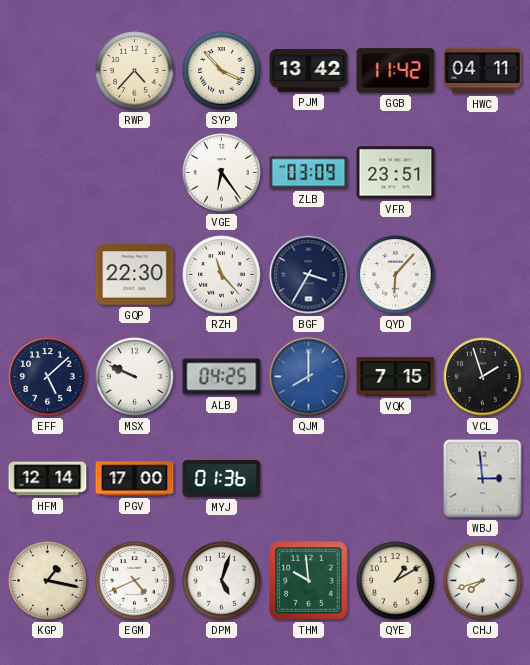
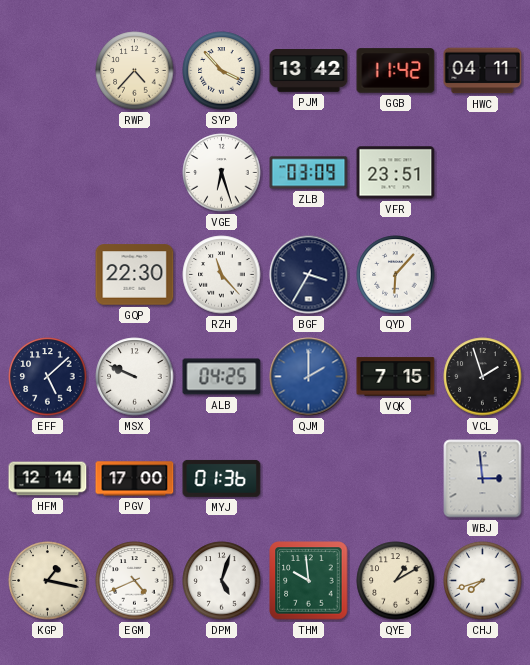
VGE: 6:24 -> 6:27
QJM: 8:00 -> 2:00
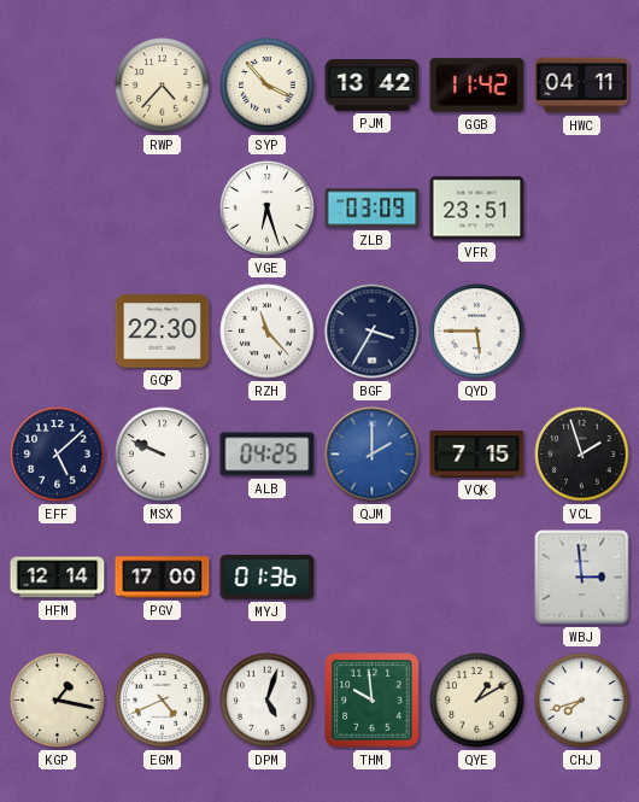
QYD: 6:07 -> 5:45
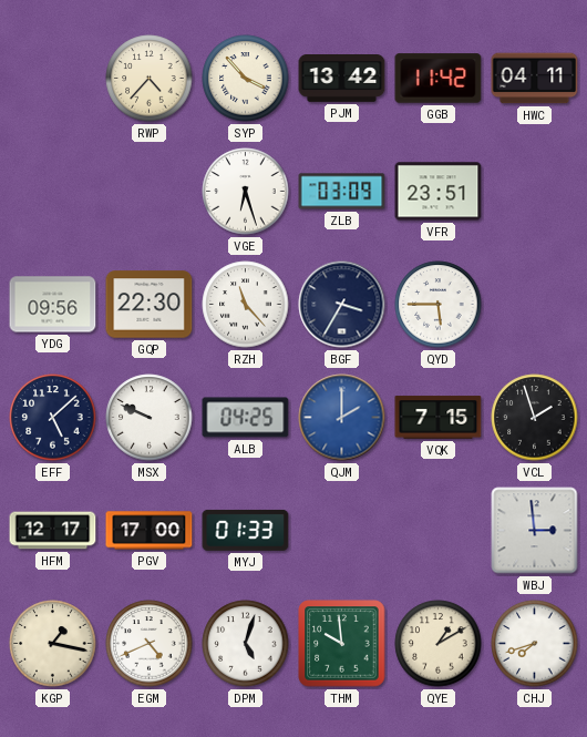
YDG: none -> 09:56
HFM: 12:14 -> 12:17
MYJ: 01:36 -> 01:33
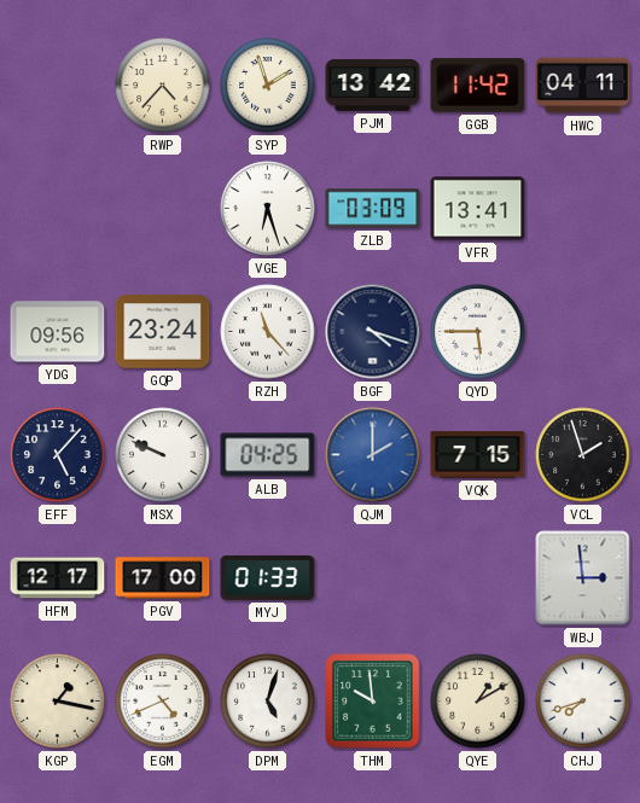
SYP: 3:53 -> 1:57
VFR: 23:51 -> 13:41
GQP: 22:30 -> 23:24
BGF: 3:35 -> 4:18
EFF: 5:08 -> 5:07
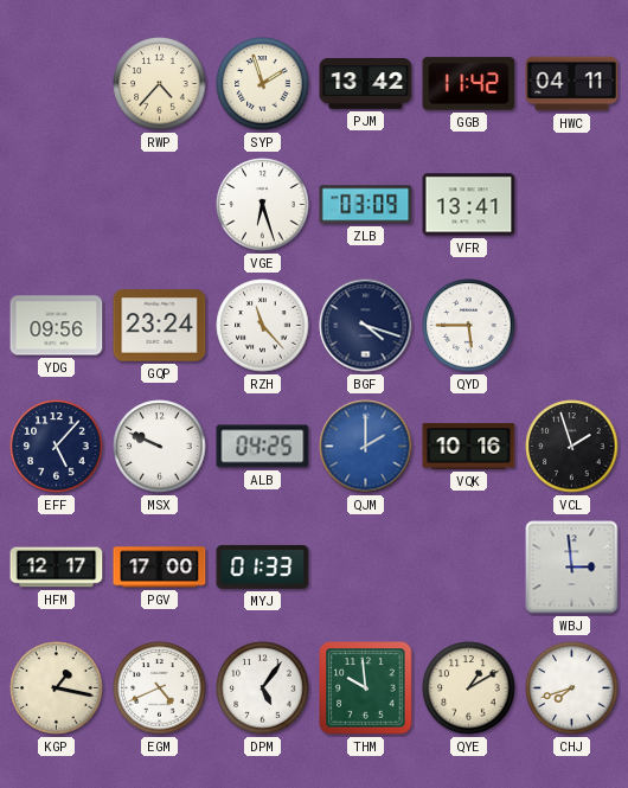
VQK: 7:15 -> 10:16
DPM: 5:03 -> 5:06
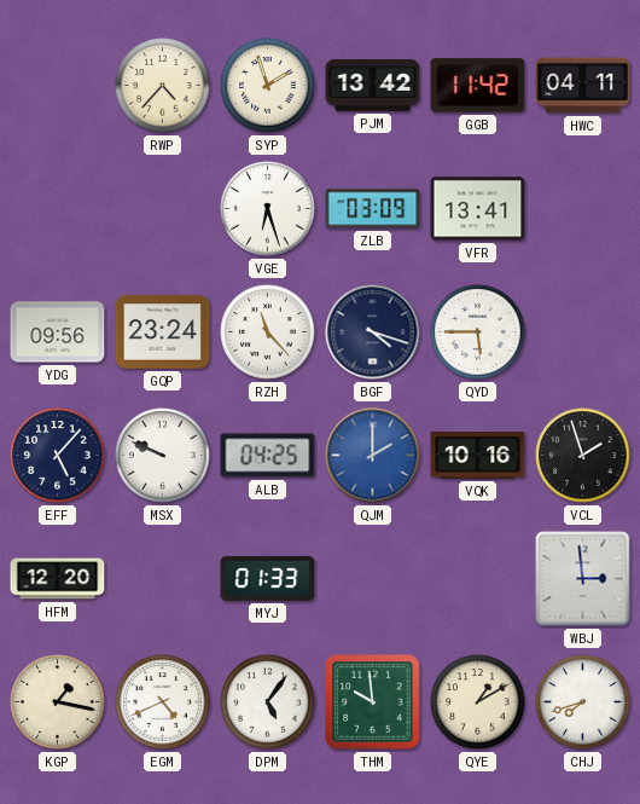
HFM: 12:17 -> 12:20
PGV: 17:00 -> none
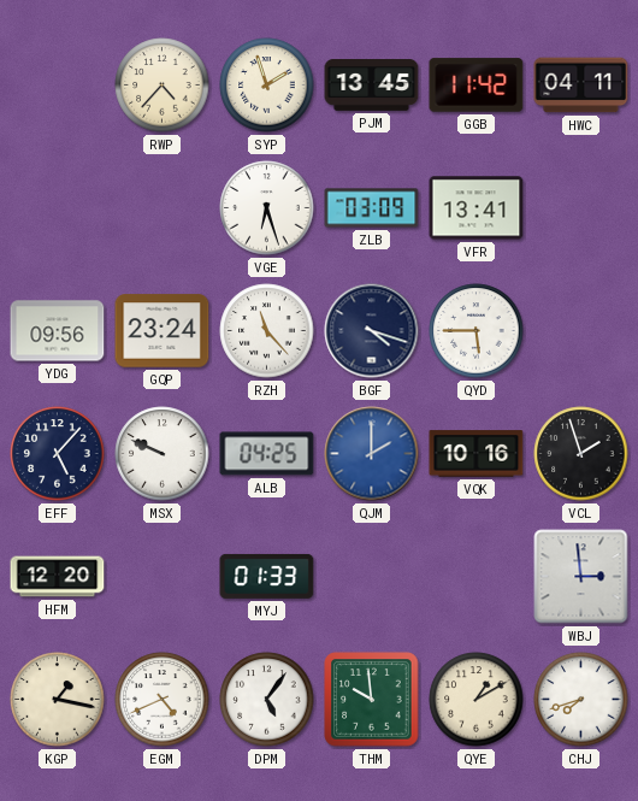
PJM: 13:42 -> 13:45
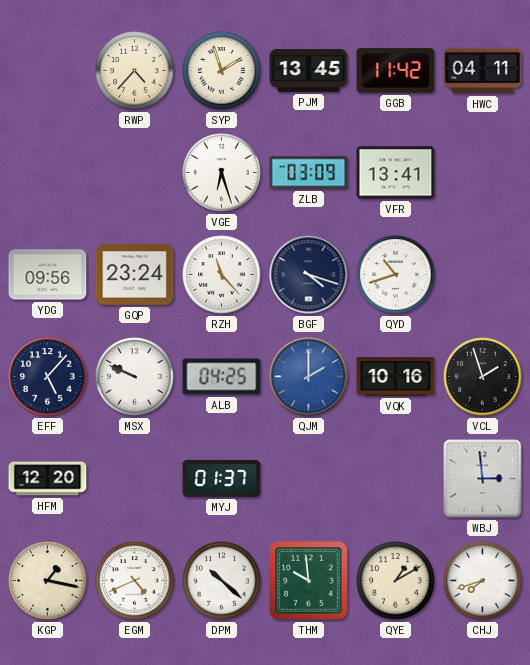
QYD: 5:45 -> 10:42
MYJ: 01:33 -> 01:37
DPM: 5:06 -> 10:22
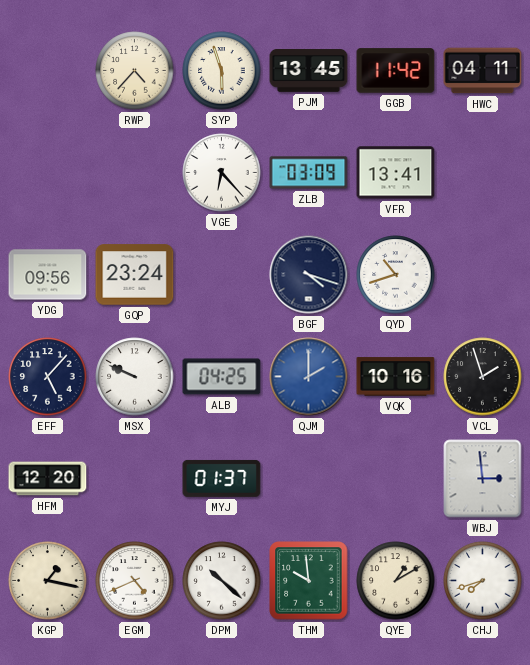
SYP: 1:57 -> 5:57
VGE: 6:27 -> 6:23
RZH: 11:23 -> none
